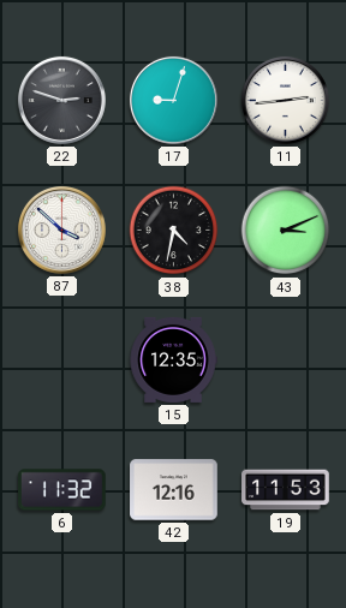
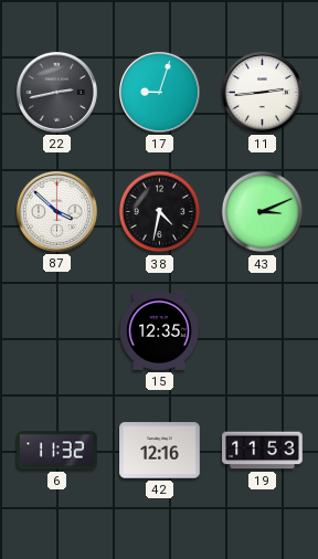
22: 2:48 -> 2:43
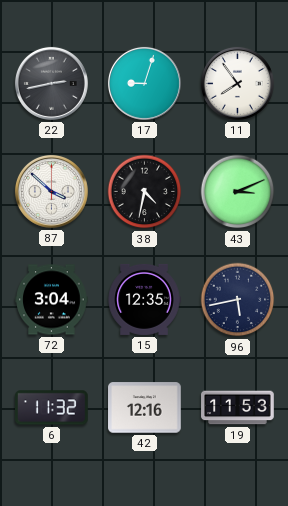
11: 2:44 -> 7:54
72: none -> 3:04
96: none -> 5:43
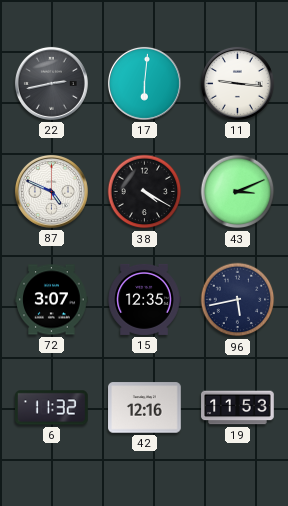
17: 9:03 -> 6:01
11: 7:54 -> 9:16
87: 3:52 -> 4:49
38: 4:32 -> 4:20
72: 3:04 -> 3:07
